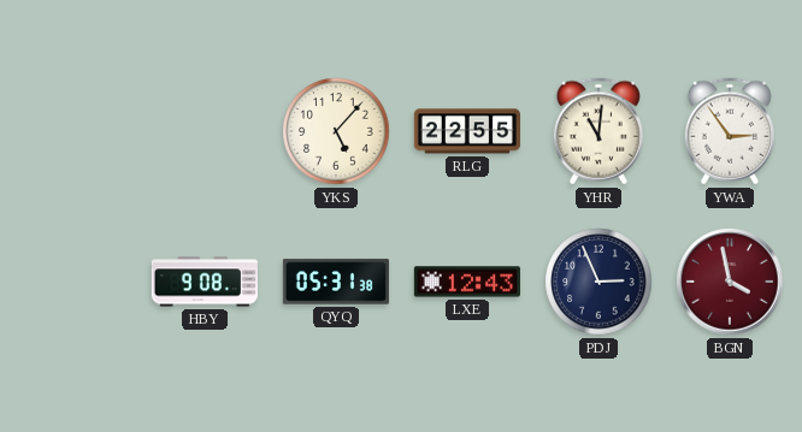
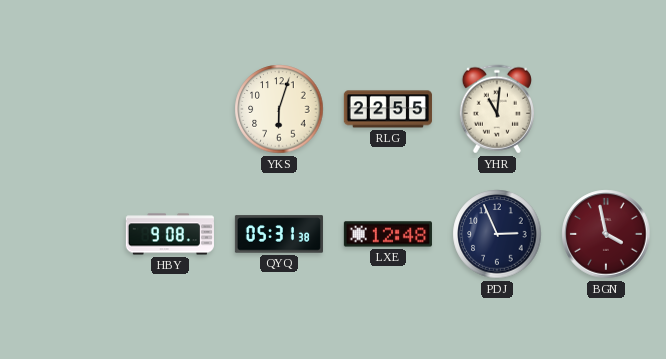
YKS: 5:07 -> 6:03
YWA: 2:54 -> none
LXE: 12:43 -> 12:48
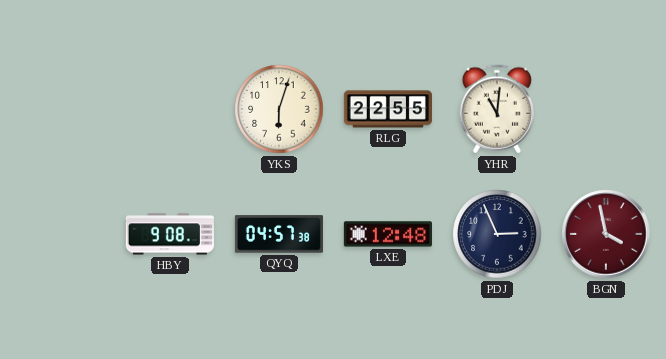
QYQ: 05:31 -> 04:57
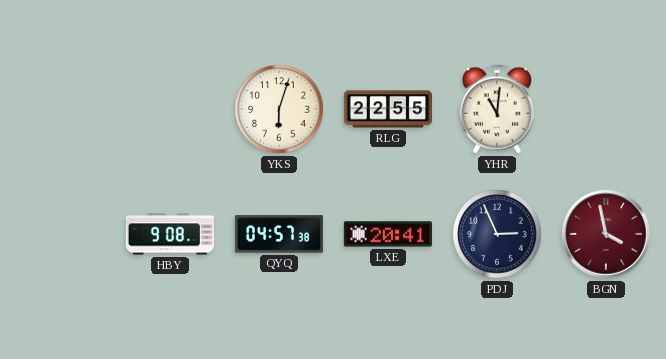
LXE: 12:48 -> 20:41
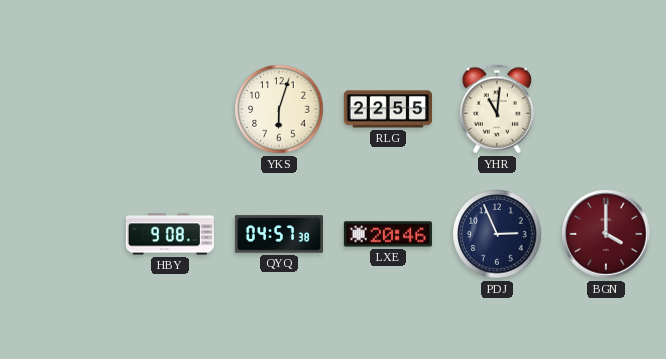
LXE: 20:41 -> 20:46
BGN: 3:58 -> 4:00
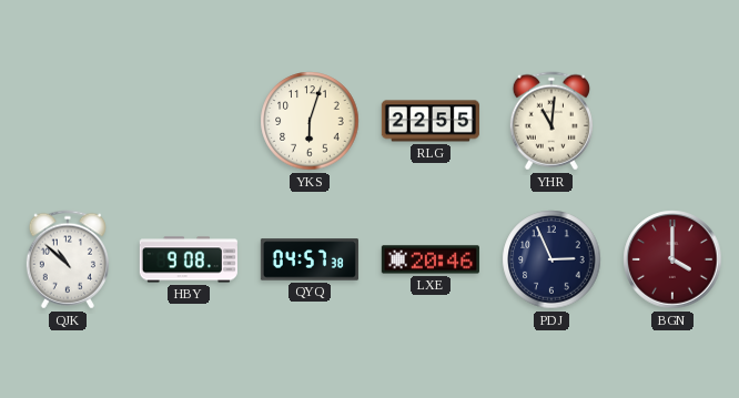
QJK: none -> 10:52
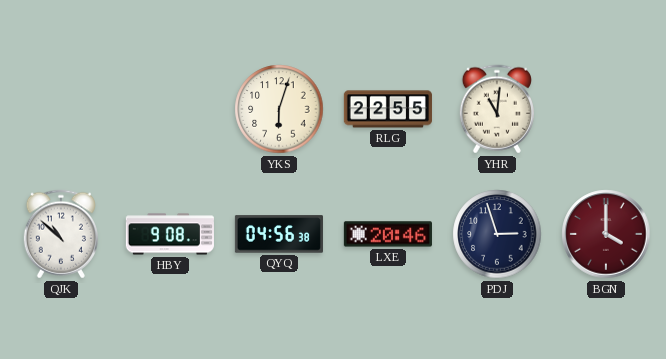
QYQ: 04:57 -> 04:56
PDJ: 2:56 -> 2:57
